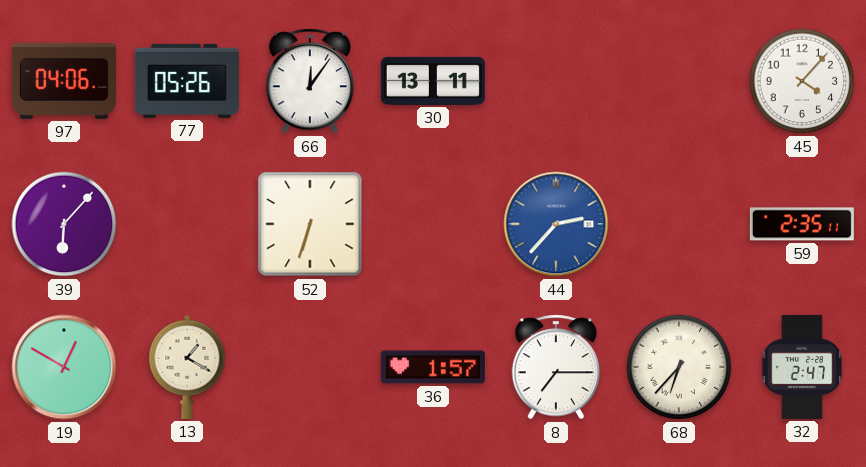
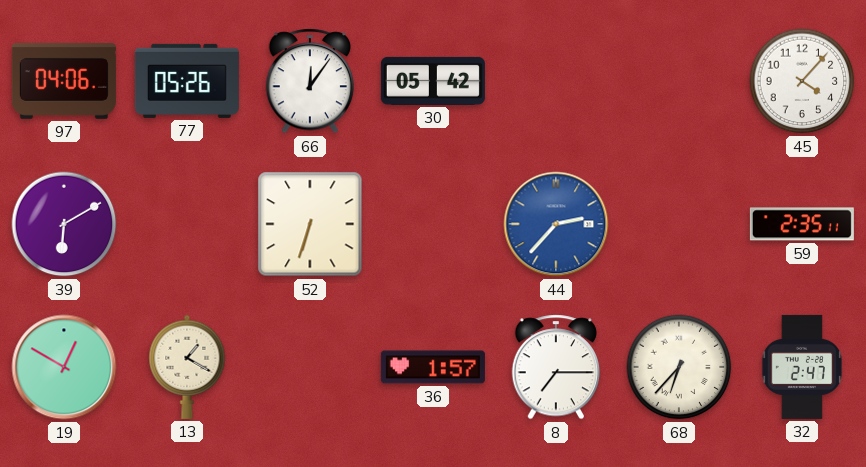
30: 13:11 -> 05:42
39: 6:07 -> 6:10
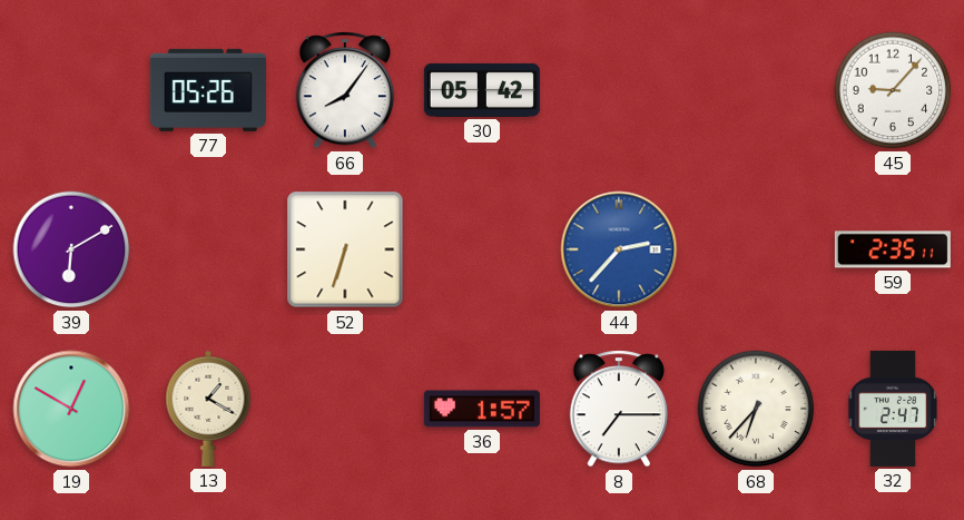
97: 04:06 -> none
66: 12:06 -> 8:06
45: 4:07 -> 9:07
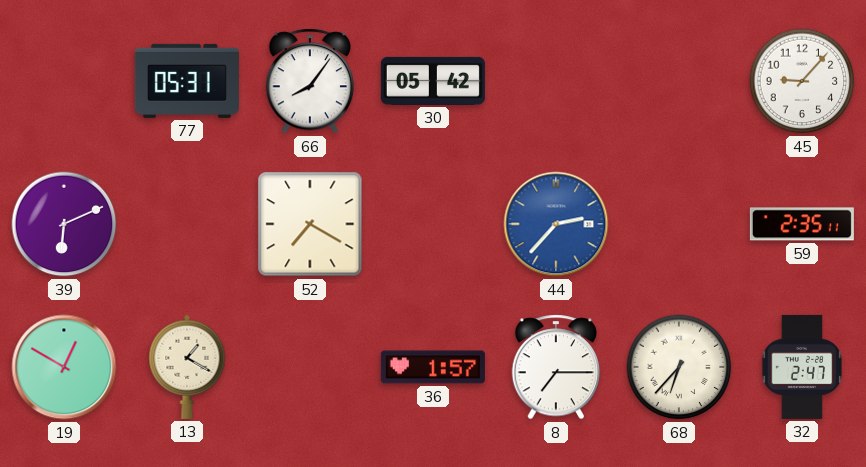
77: 05:26 -> 05:31
39: 6:10 -> 6:11
52: 6:33 -> 7:20
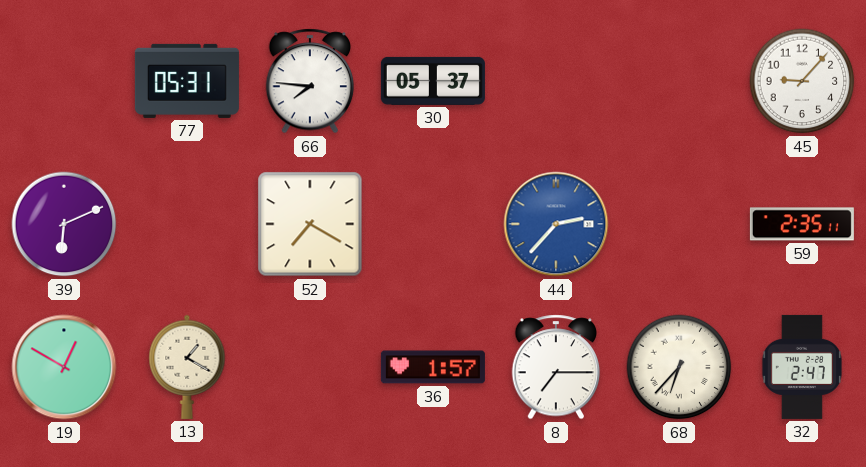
66: 8:06 -> 7:46
30: 05:42 -> 05:37
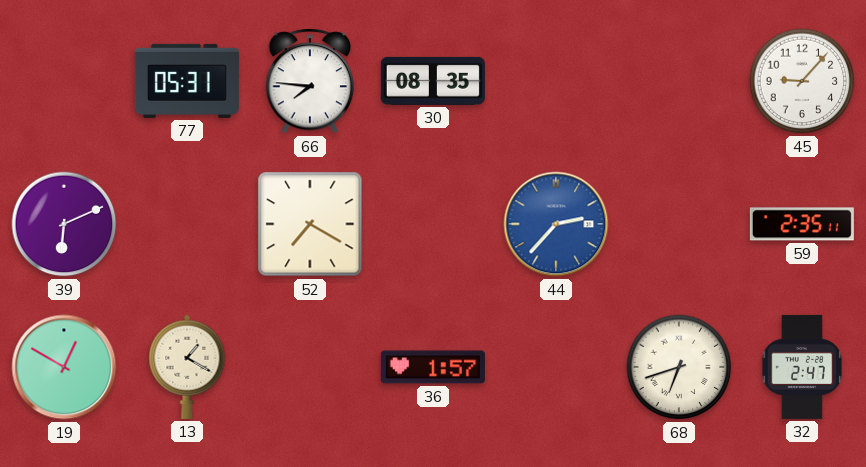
30: 05:37 -> 08:35
8: 7:15 -> none
68: 6:37 -> 6:42
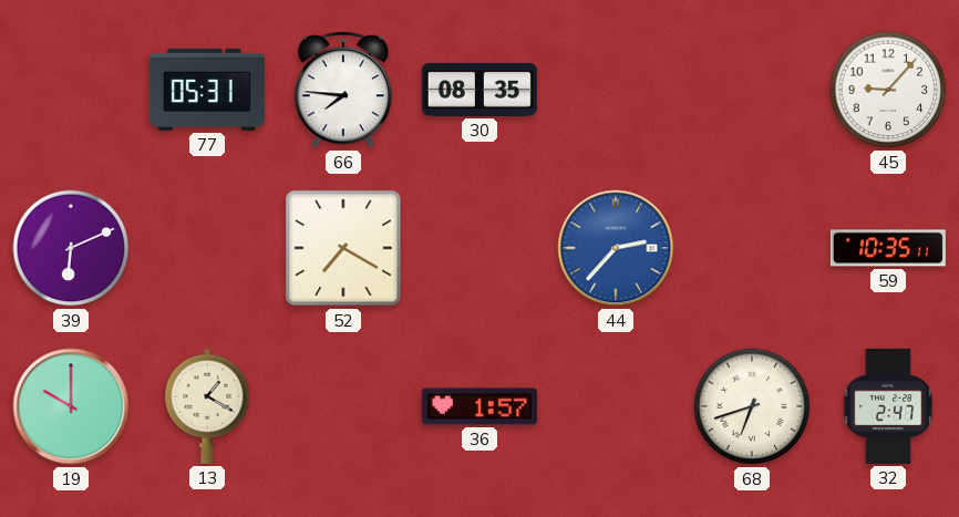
59: 2:35 -> 10:35
19: 12:50 -> 10:00
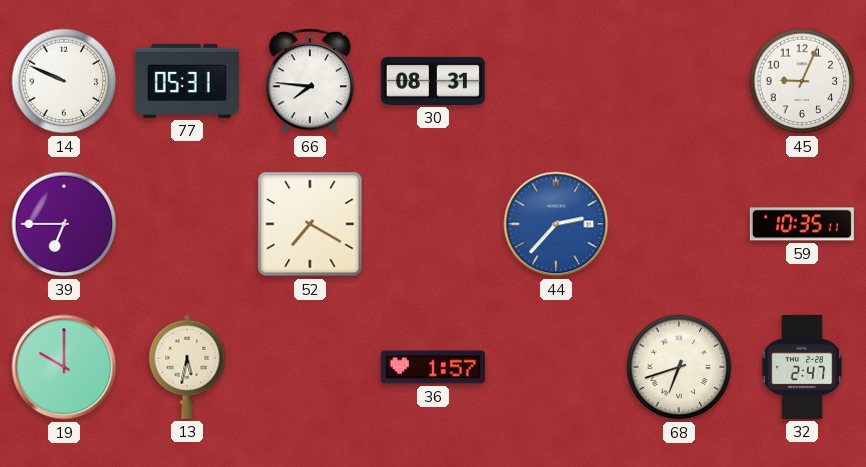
14: none -> 9:49
30: 08:35 -> 08:31
45: 9:07 -> 9:04
39: 6:11 -> 6:45
13: 1:20 -> 5:32
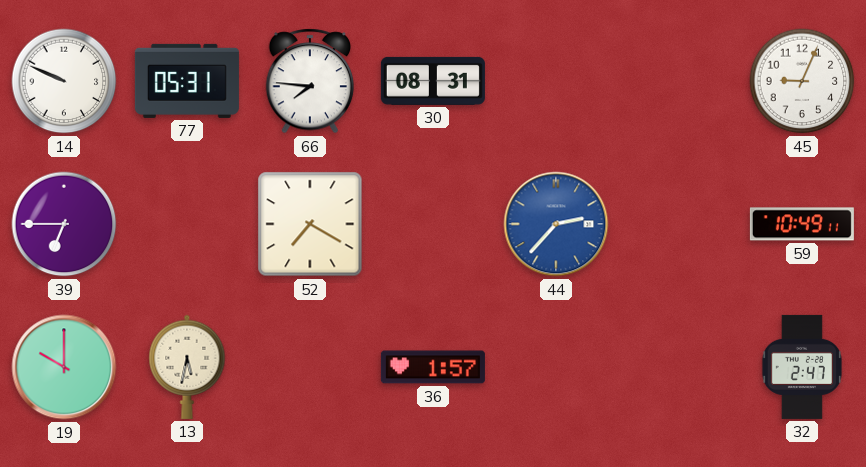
59: 10:35 -> 10:49
68: 6:42 -> none
